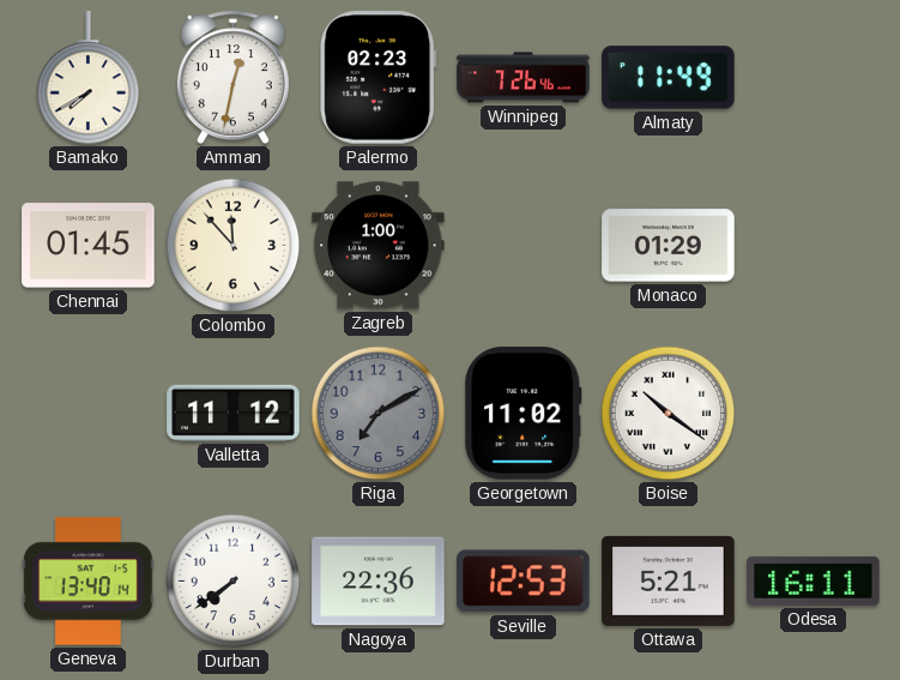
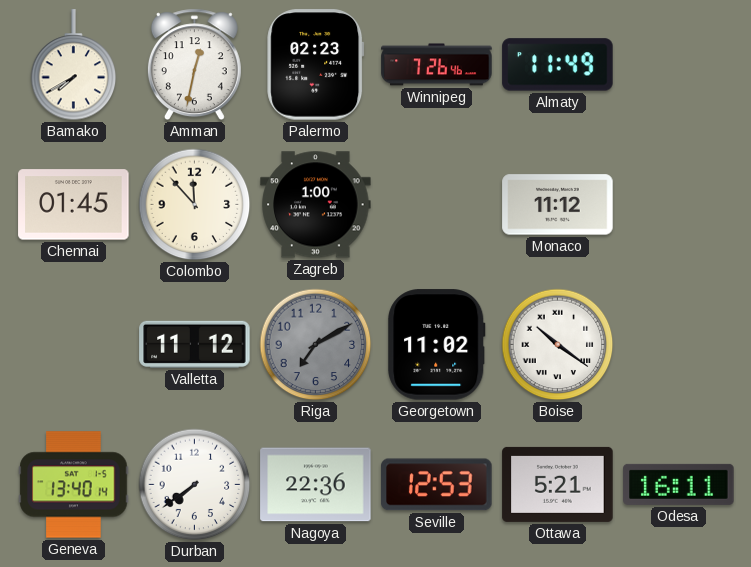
Monaco: 01:29 -> 11:12
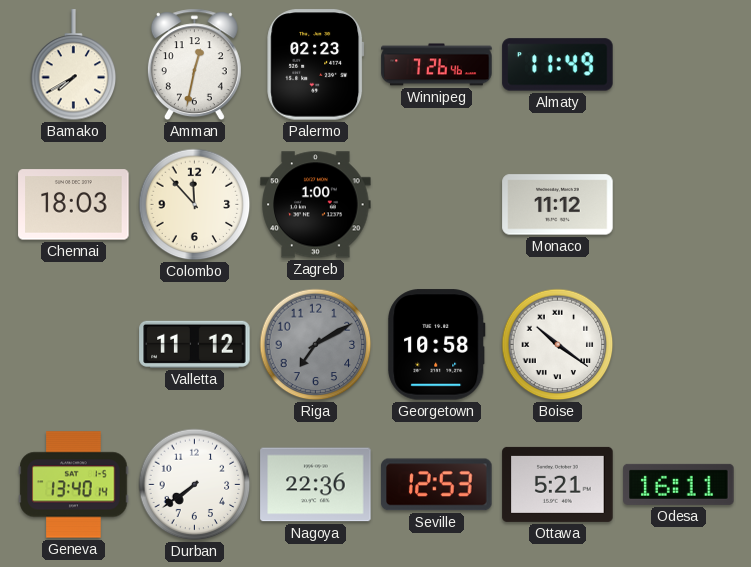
Chennai: 01:45 -> 18:03
Georgetown: 11:02 -> 10:58
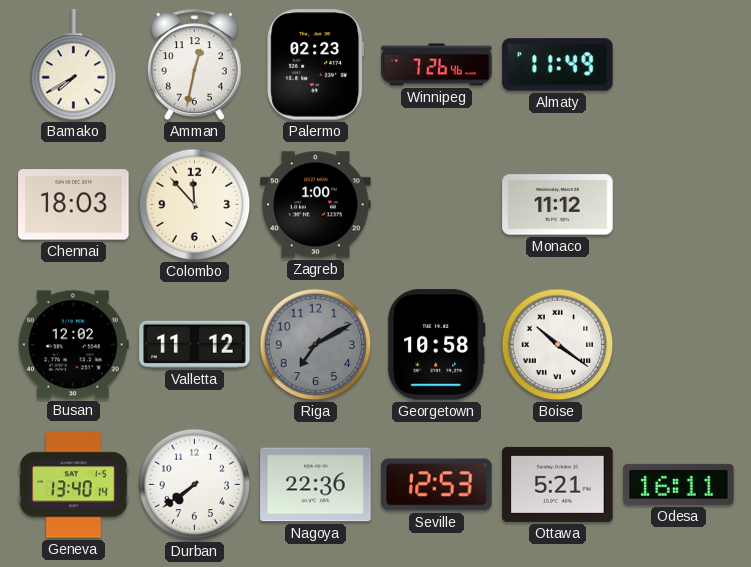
Busan: none -> 12:02
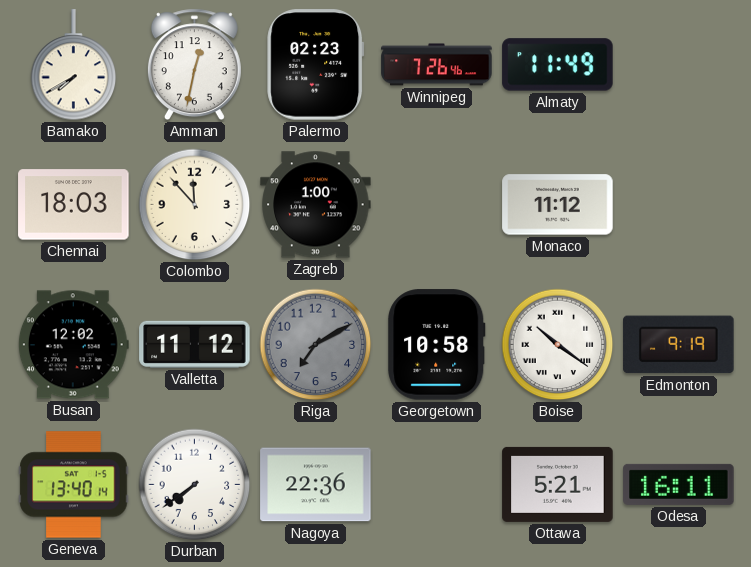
Edmonton: none -> 9:19
Seville: 12:53 -> none
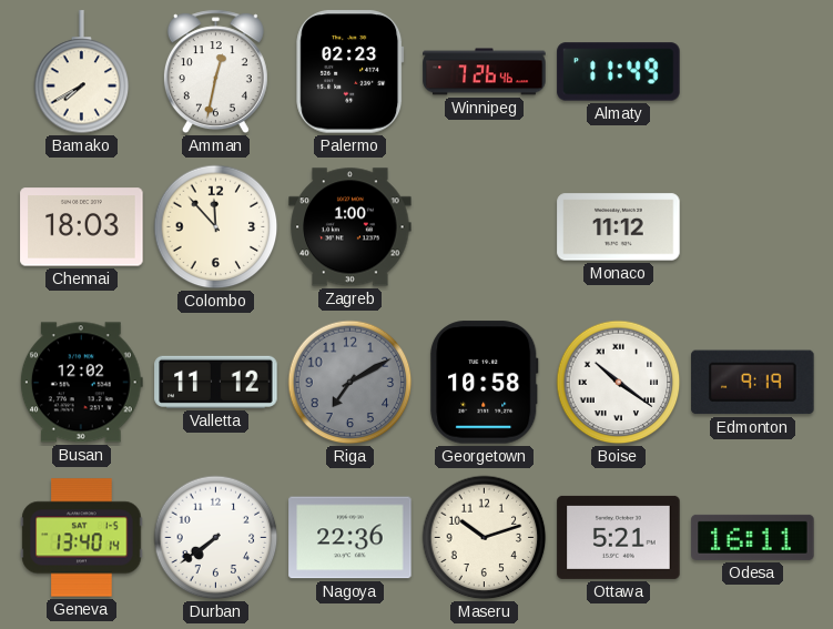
Maseru: none -> 10:12
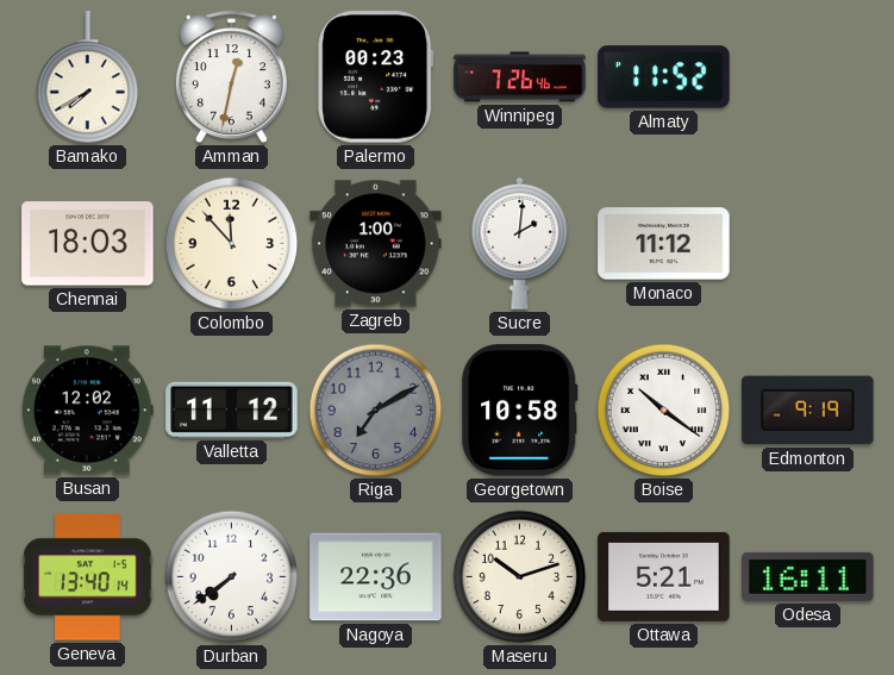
Palermo: 02:23 -> 00:23
Almaty: 11:49 -> 11:52
Sucre: none -> 2:01
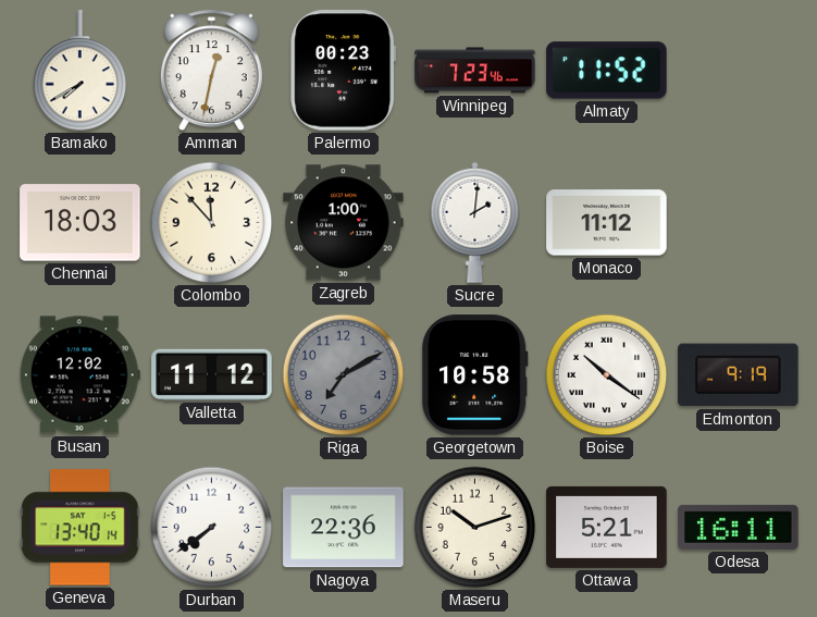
Winnipeg: 7:26 -> 7:23
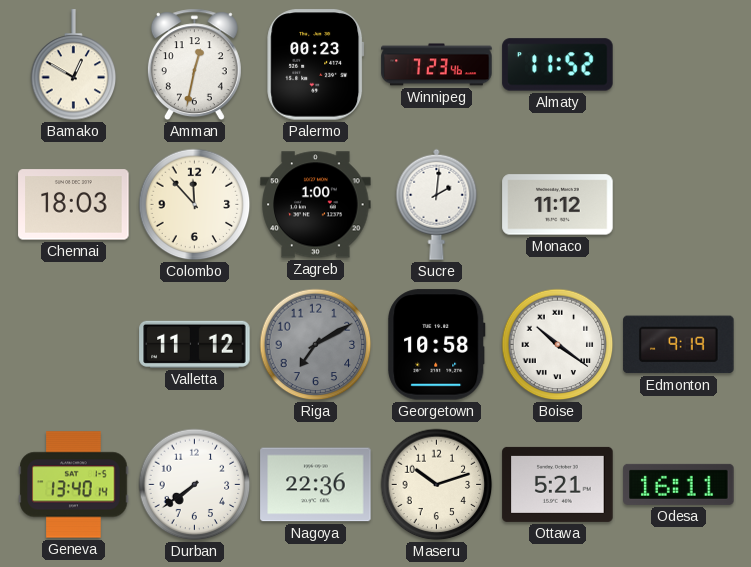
Bamako: 7:40 -> 12:50
Busan: 12:02 -> none
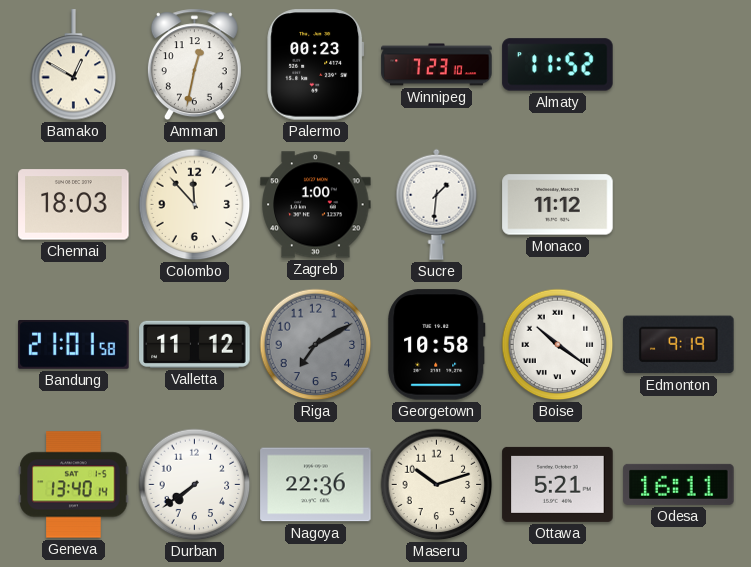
Winnipeg: 7:23:46 -> 7:23:10
Sucre: 2:01 -> 1:31
Bandung: none -> 21:01
